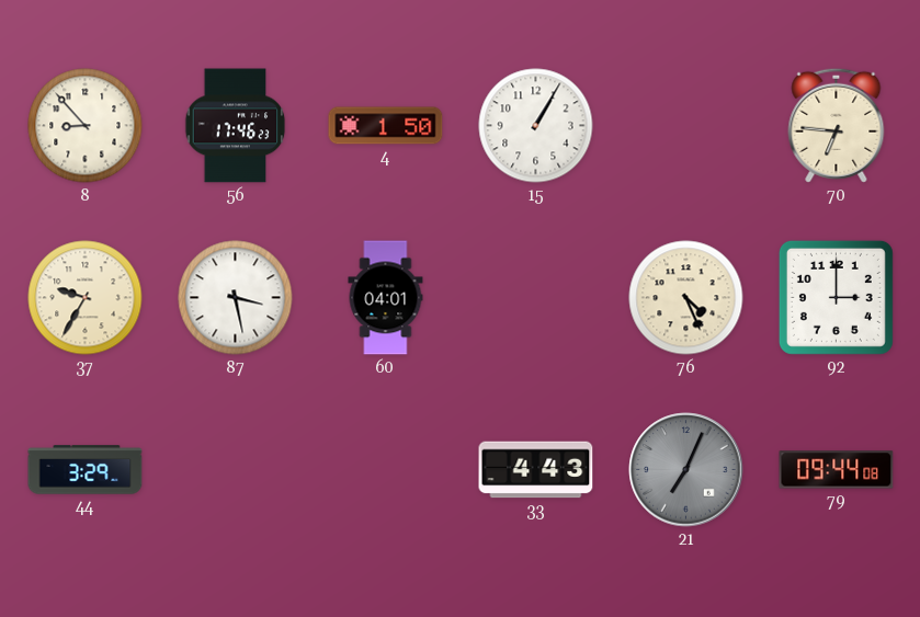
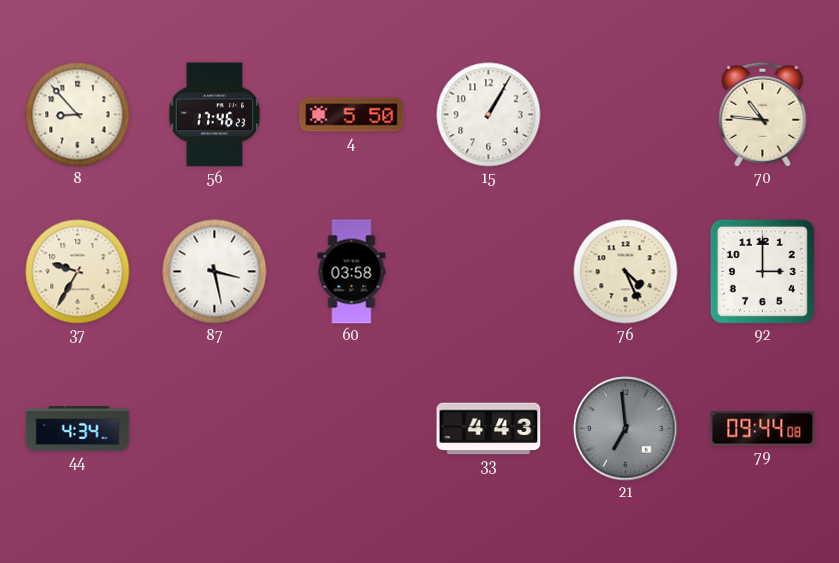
4: 1:50 -> 5:50
70: 6:46 -> 10:46
60: 04:01 -> 03:58
44: 3:29 -> 4:34
21: 7:04 -> 6:59
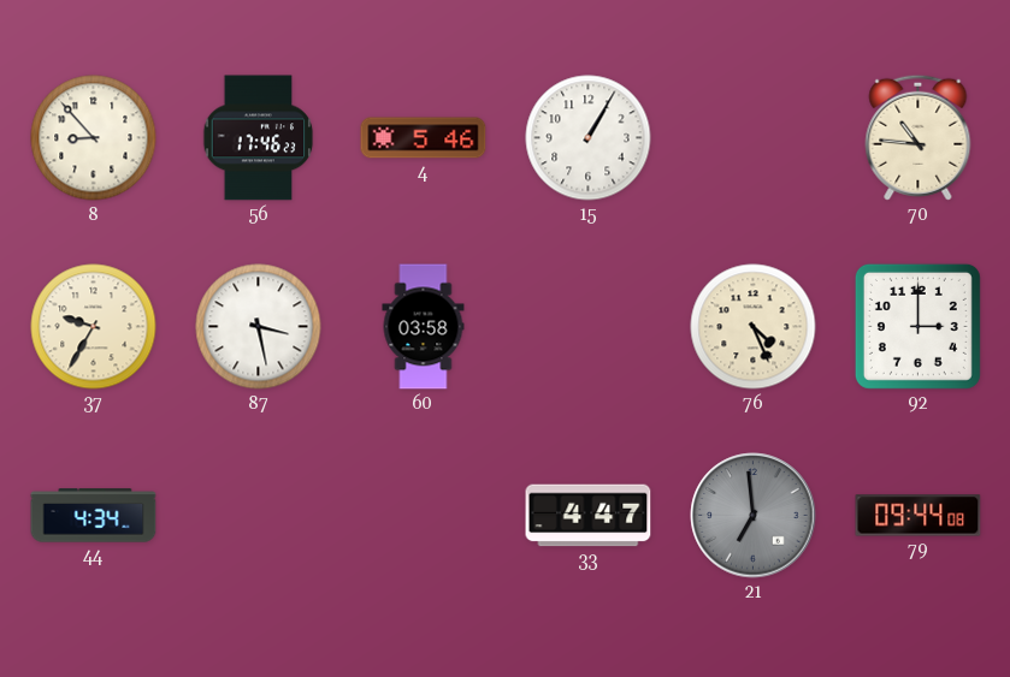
4: 5:50 -> 5:46
33: 4:43 -> 4:47
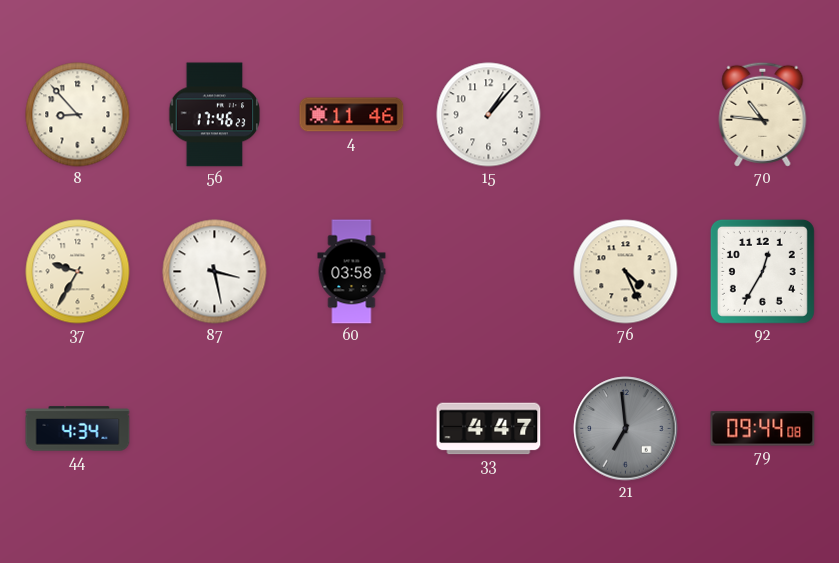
4: 5:46 -> 11:46
15: 1:05 -> 1:07
92: 3:00 -> 12:35
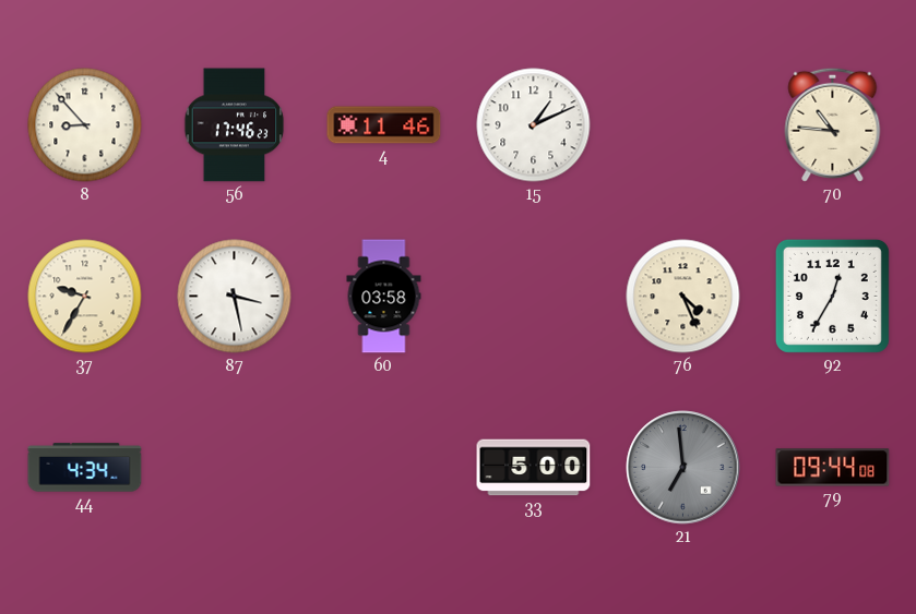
15: 1:07 -> 1:11
33: 4:47 -> 5:00
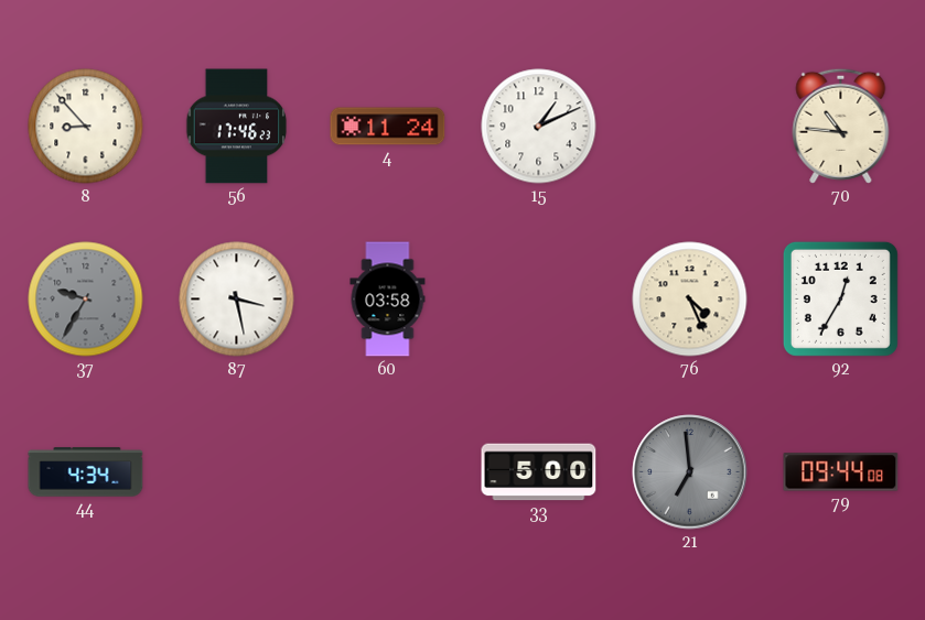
4: 11:46 -> 11:24
37 dial: cream -> grey
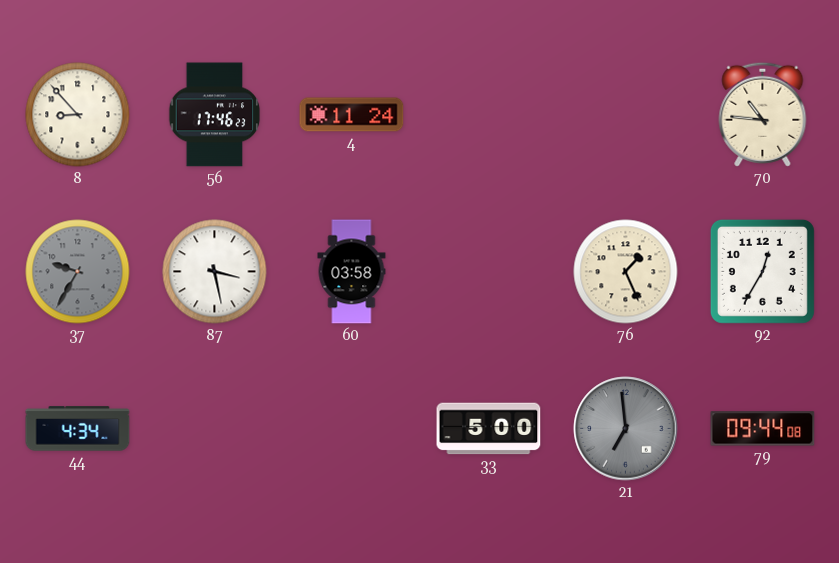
15: 1:11 -> none
76: 4:26 -> 1:26
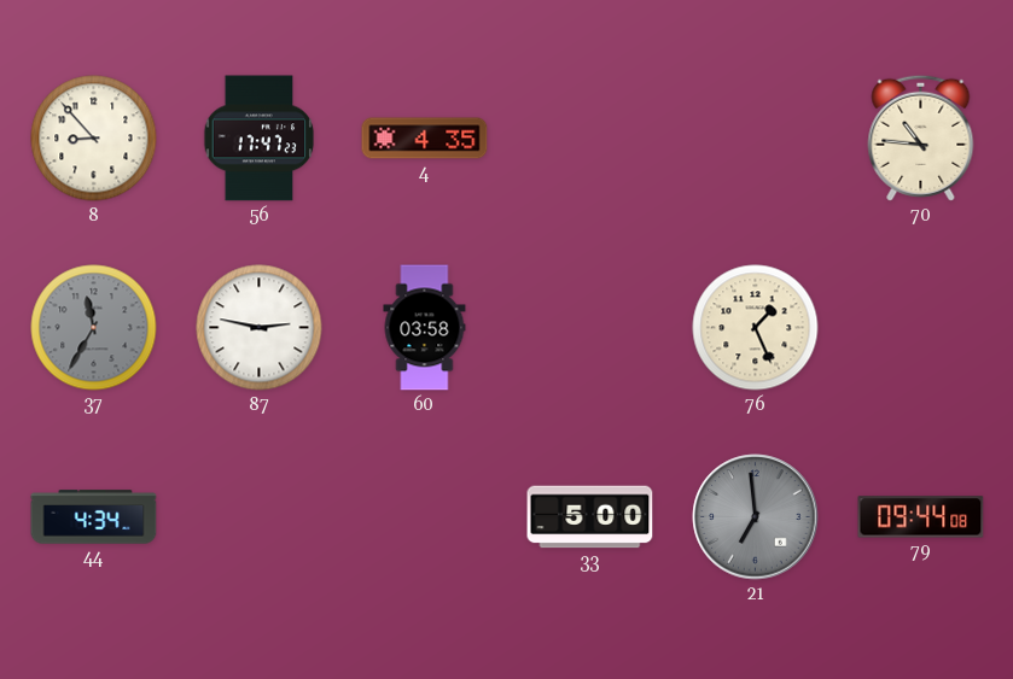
56: 17:46 -> 17:47
4: 11:24 -> 4:35
37: 9:35 -> 11:35
87: 3:28 -> 2:47
92: 12:35 -> none
